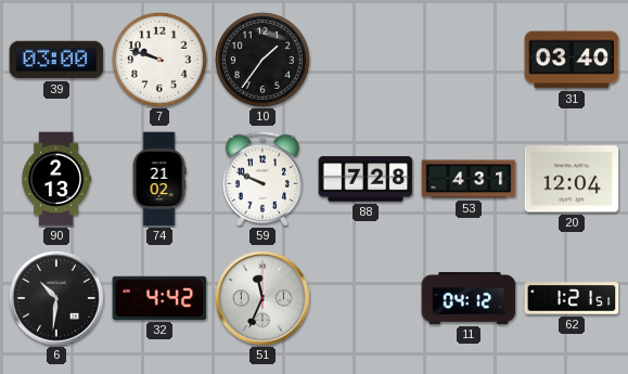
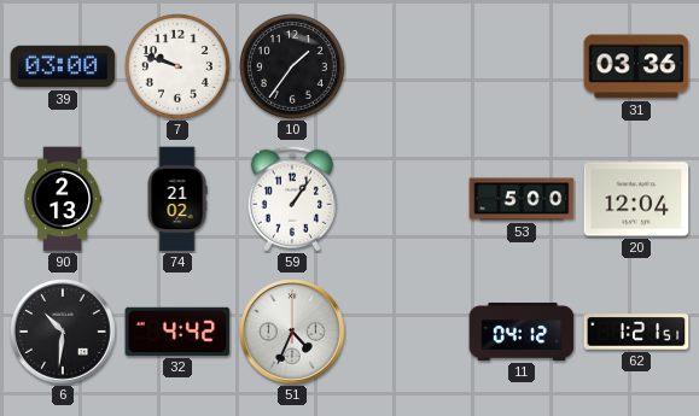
31: 03:40 -> 03:36
59: 9:49 -> 1:06
88: 7:28 -> none
53: 4:31 -> 5:00
51: 11:34 -> 4:34
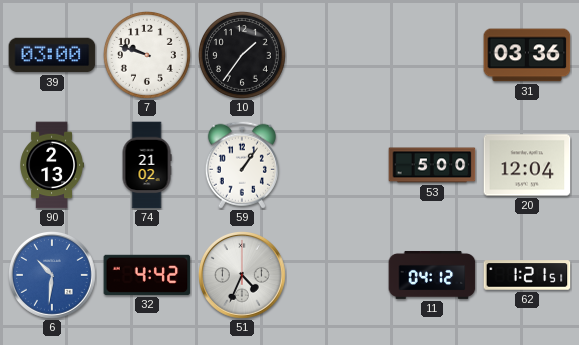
6 dial: black -> blue
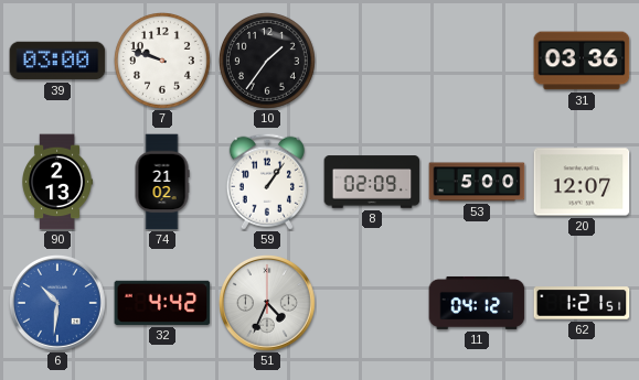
8: none -> 02:09
20: 12:04 -> 12:07
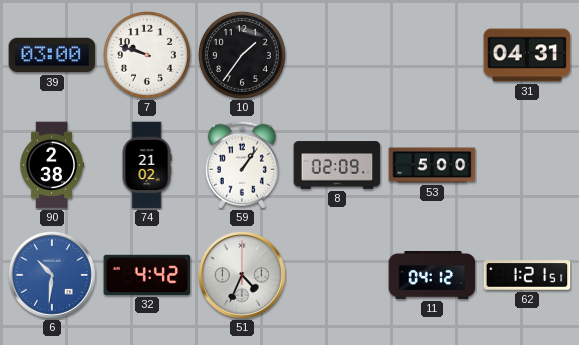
31: 03:36 -> 04:31
90: 2:13 -> 2:38
20: 12:07 -> none
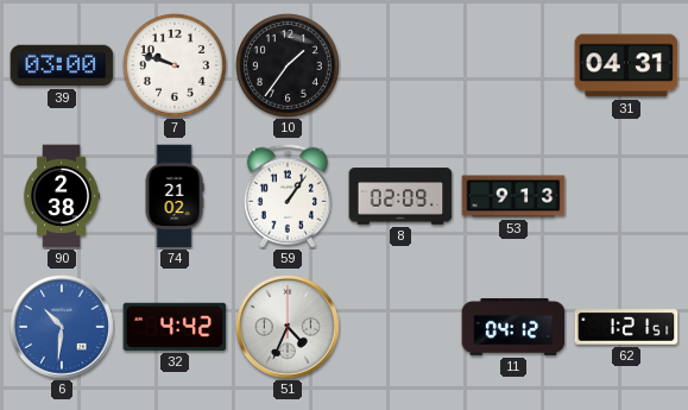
53: 5:00 -> 9:13
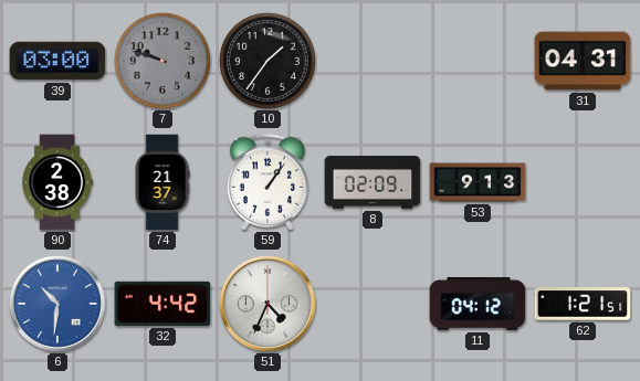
7 dial: white -> grey
74: 21:02 -> 21:37
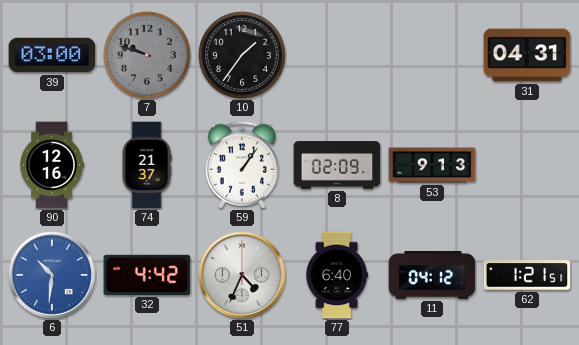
90: 2:38 -> 12:16
77: none -> 6:40
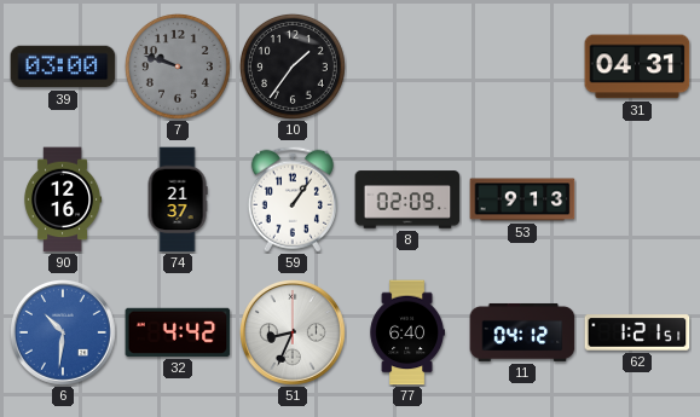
51: 4:34 -> 8:34
